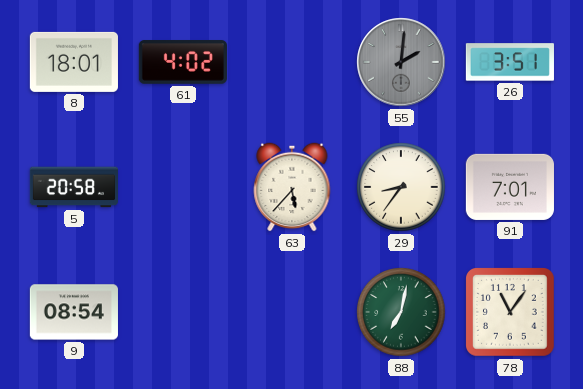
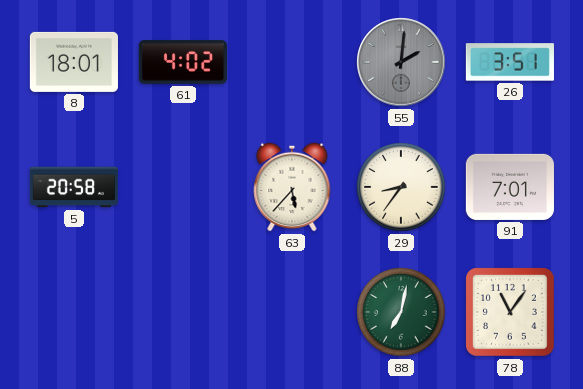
9: 08:54 -> none
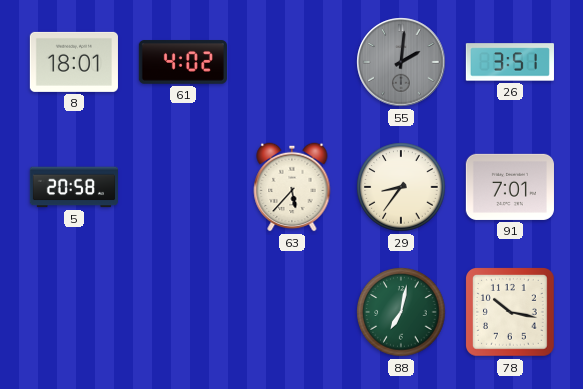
78: 11:06 -> 10:17
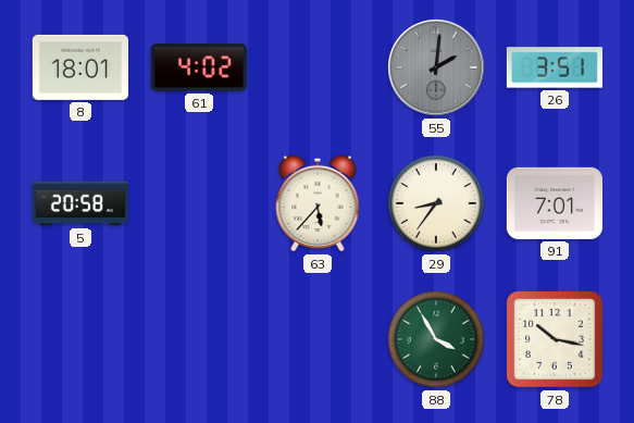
88: 7:02 -> 3:55
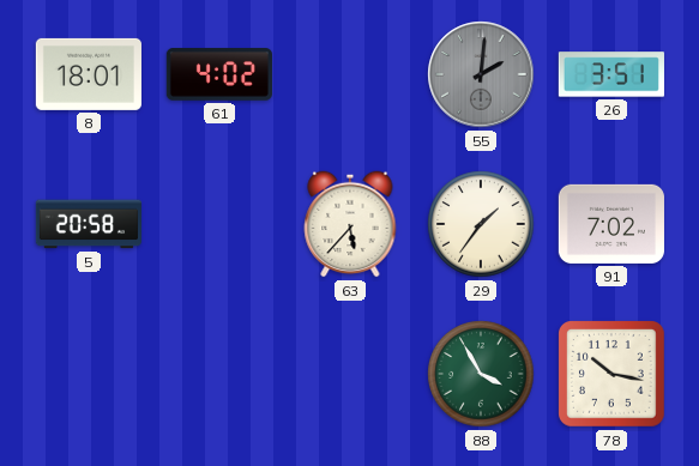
29: 8:36 -> 1:36
91: 7:01 -> 7:02
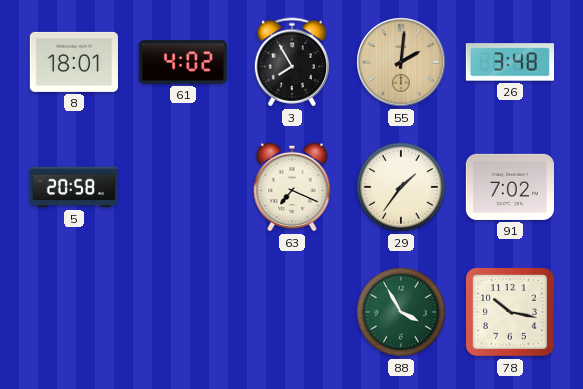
3: none -> 7:55
55 dial: grey -> champagne
26: 3:51 -> 3:48
63: 5:37 -> 7:19
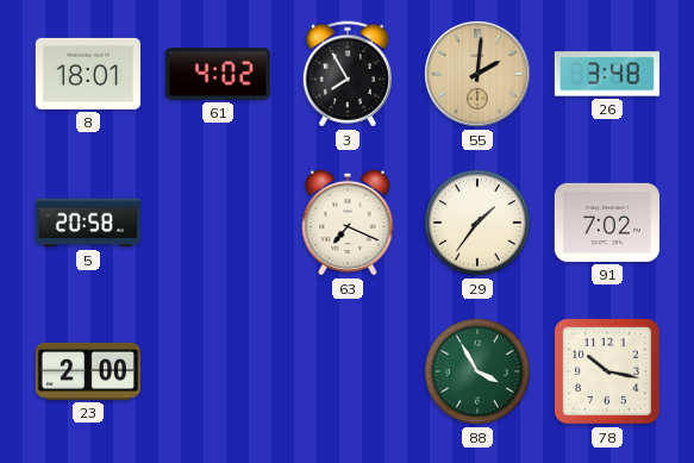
23: none -> 2:00
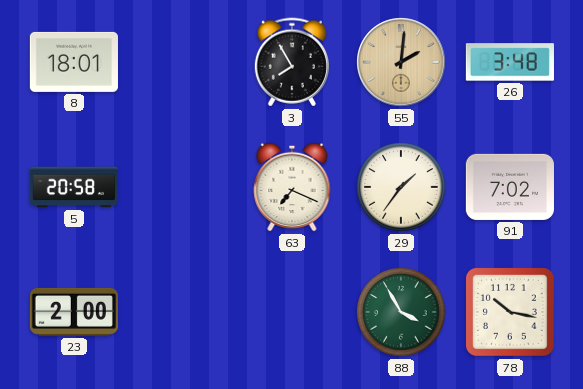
61: 4:02 -> none
